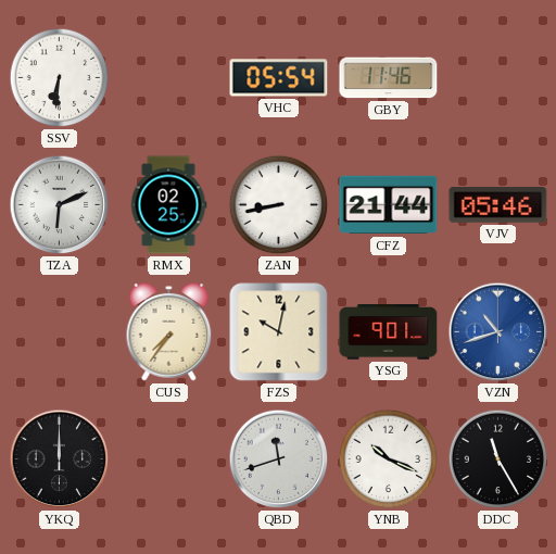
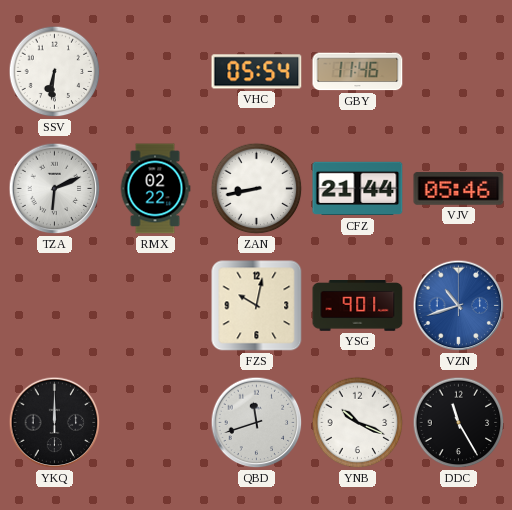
RMX: 02:25 -> 02:22
CUS: 7:36 -> none
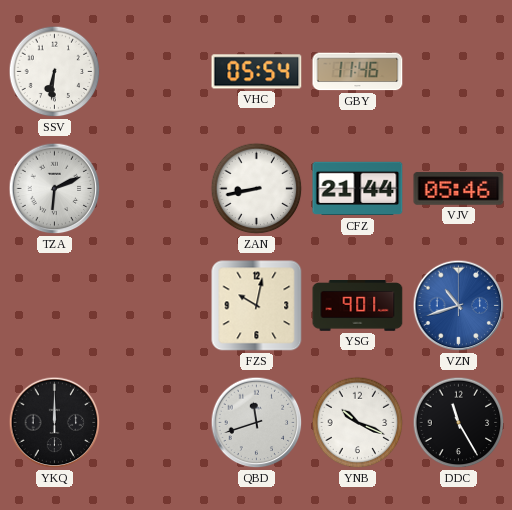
RMX: 02:22 -> none
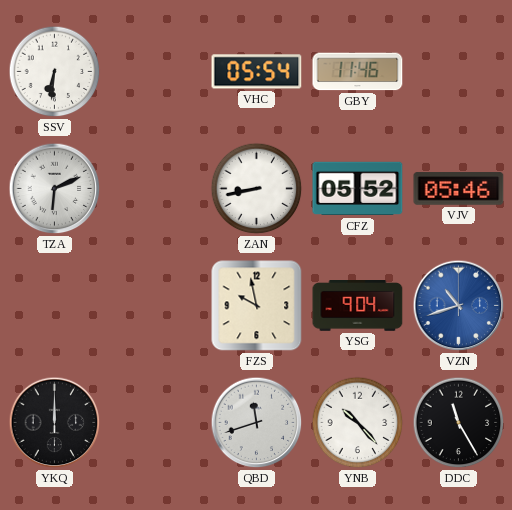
CFZ: 21:44 -> 05:52
FZS: 10:02 -> 9:58
YSG: 9:01 -> 9:04
YNB: 10:19 -> 10:23
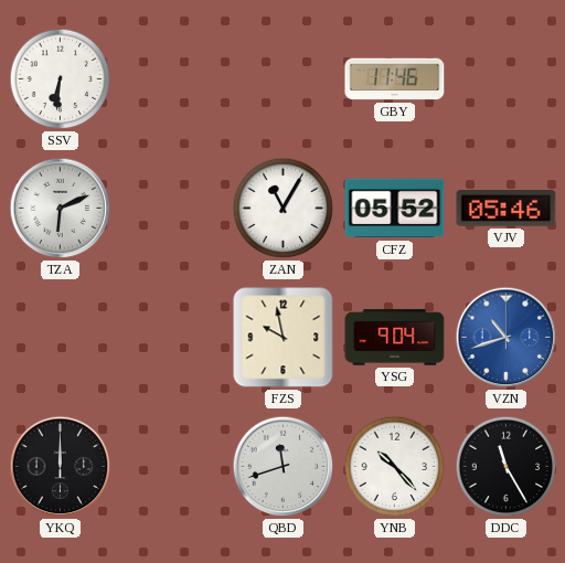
VHC: 05:54 -> none
ZAN: 8:43 -> 11:05
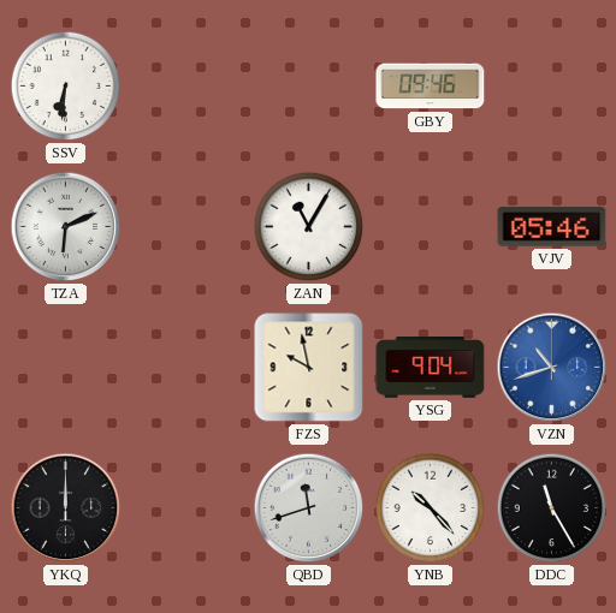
GBY: 11:46 -> 09:46
CFZ: 05:52 -> none
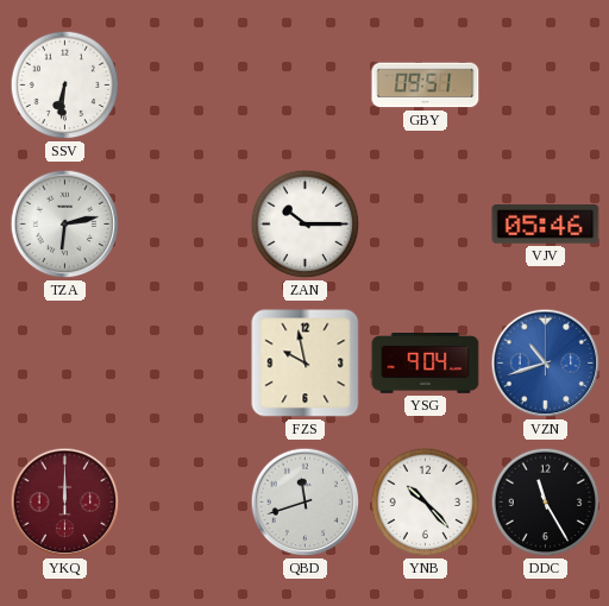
GBY: 09:46 -> 09:51
TZA: 6:11 -> 6:13
ZAN: 11:05 -> 10:15
YKQ dial: black -> burgundy
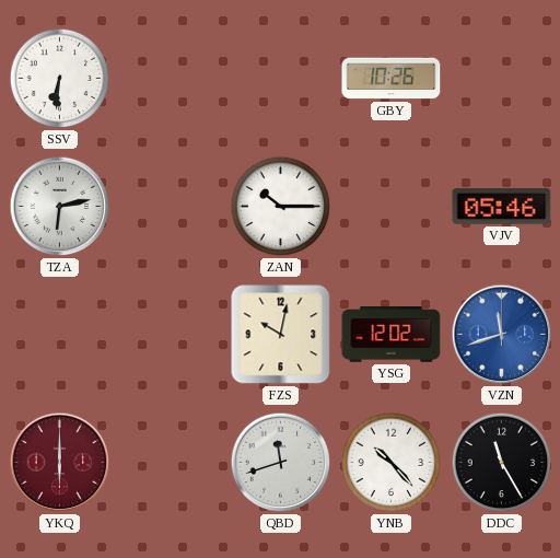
GBY: 09:51 -> 10:26
FZS: 9:58 -> 10:02
YSG: 9:04 -> 12:02
VZN: 10:42 -> 11:42
YKQ: 12:00 -> 6:00
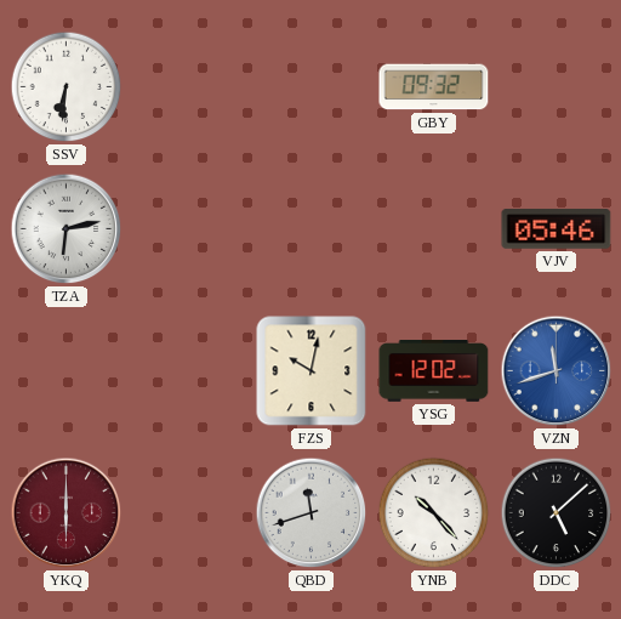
GBY: 10:26 -> 09:32
ZAN: 10:15 -> none
DDC: 11:25 -> 5:08
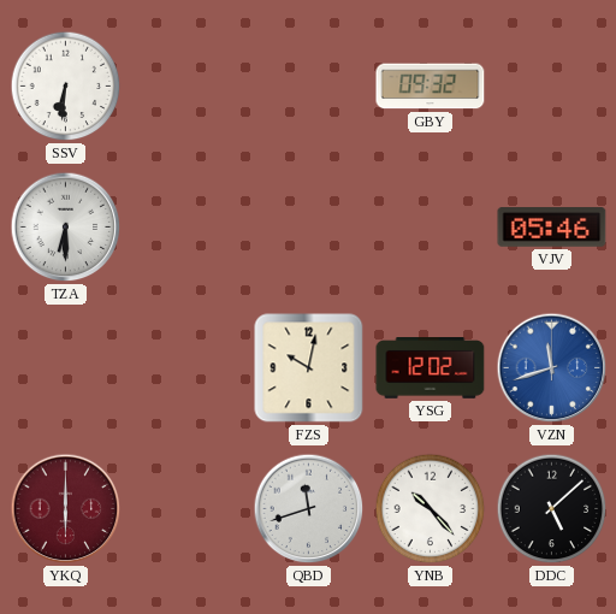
TZA: 6:13 -> 6:30
